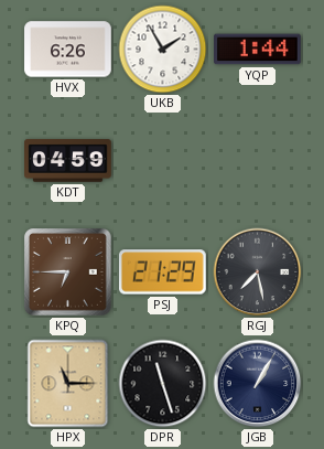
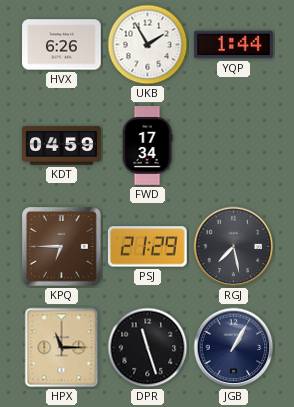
FWD: none -> 17:34
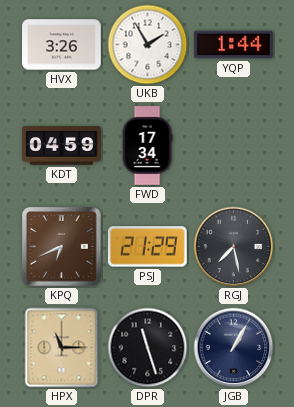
HVX: 6:26 -> 3:26
KPQ: 6:45 -> 6:41
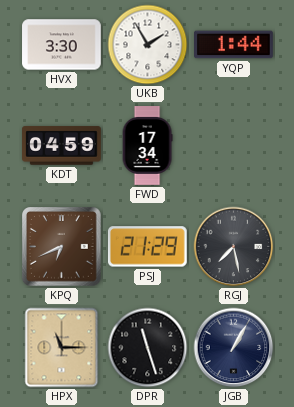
HVX: 3:26 -> 3:30
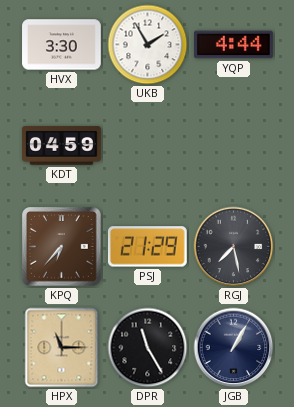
YQP: 1:44 -> 4:44
FWD: 17:34 -> none
KPQ: 6:41 -> 6:37
DPR: 11:27 -> 11:25
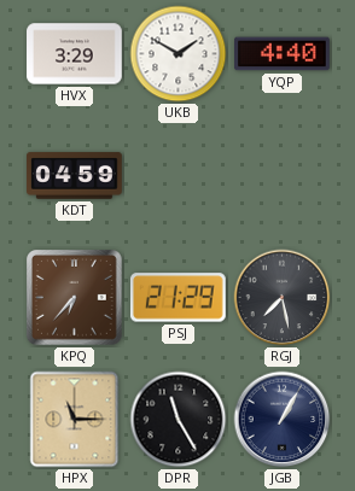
HVX: 3:30 -> 3:29
UKB: 1:55 -> 1:50
YQP: 4:44 -> 4:40
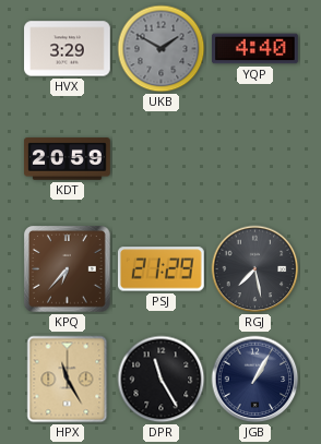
UKB dial: white -> grey
KDT: 04:59 -> 20:59
HPX: 11:15 -> 11:25
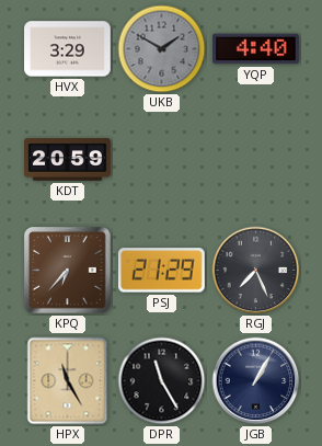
RGJ: 7:28 -> 7:26
